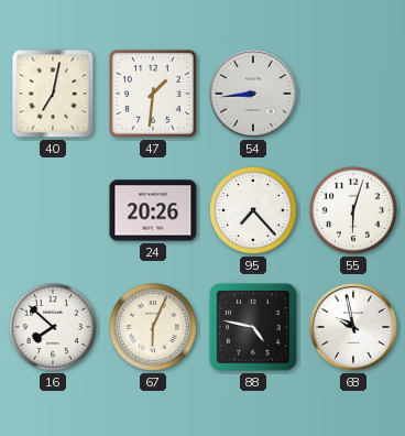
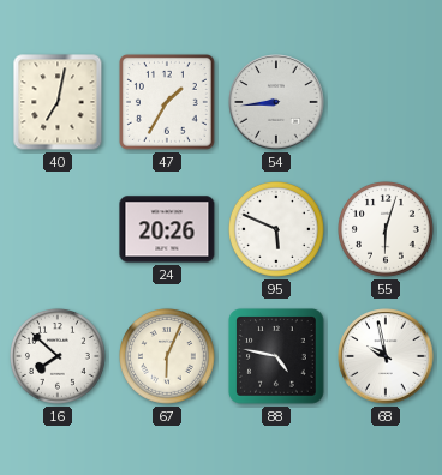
47: 1:31 -> 1:35
95: 7:23 -> 5:49
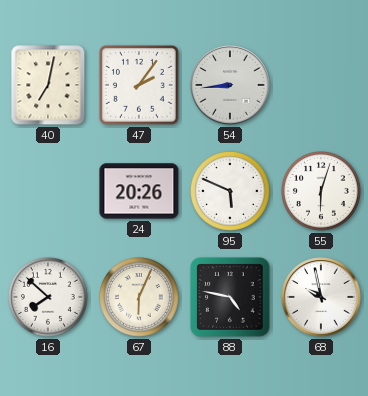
47: 1:35 -> 2:06
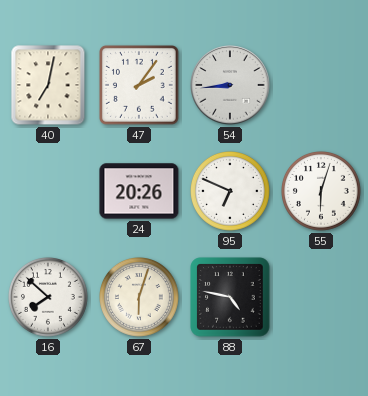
95: 5:49 -> 6:49
67: 6:04 -> 6:03
68: 9:58 -> none
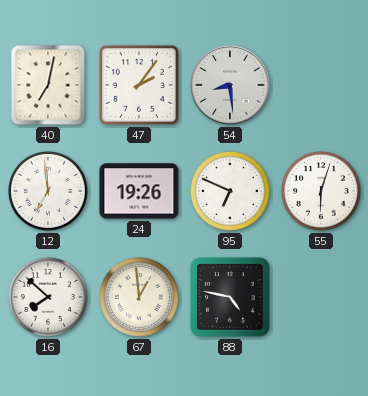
54: 8:44 -> 8:29
12: none -> 6:59
24: 20:26 -> 19:26
67: 6:03 -> 12:59
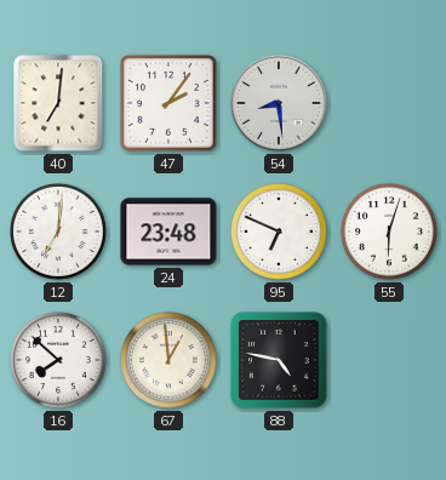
40: 7:02 -> 7:01
12: 6:59 -> 7:01
24: 19:26 -> 23:48
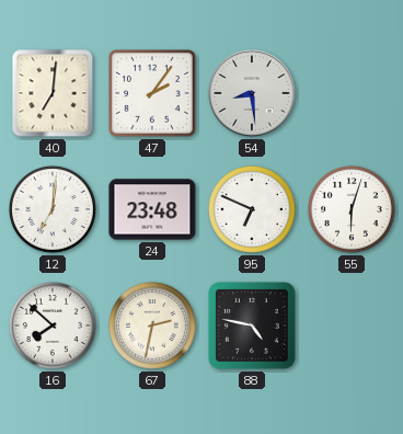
67: 12:59 -> 2:32
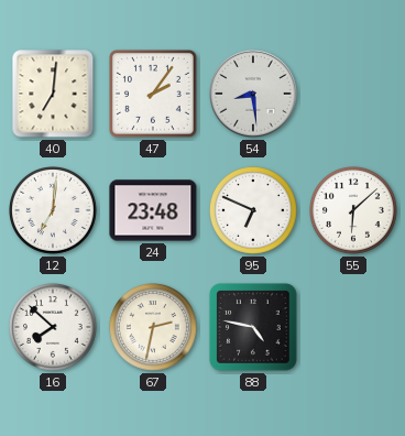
55: 6:03 -> 6:08
